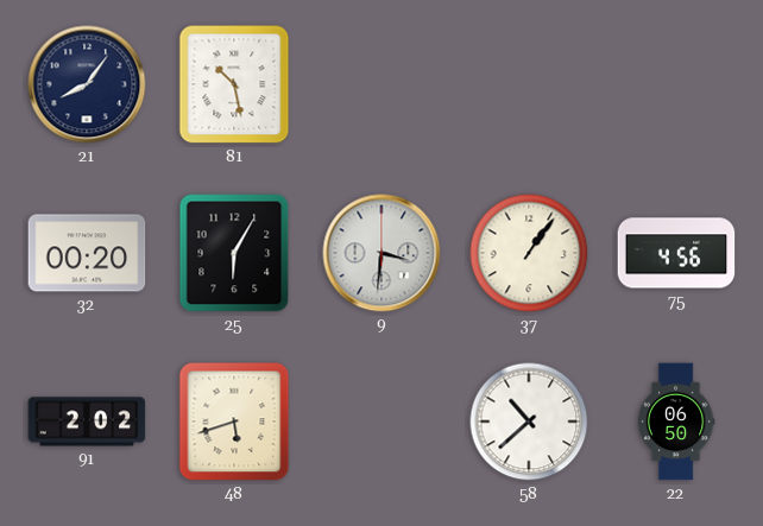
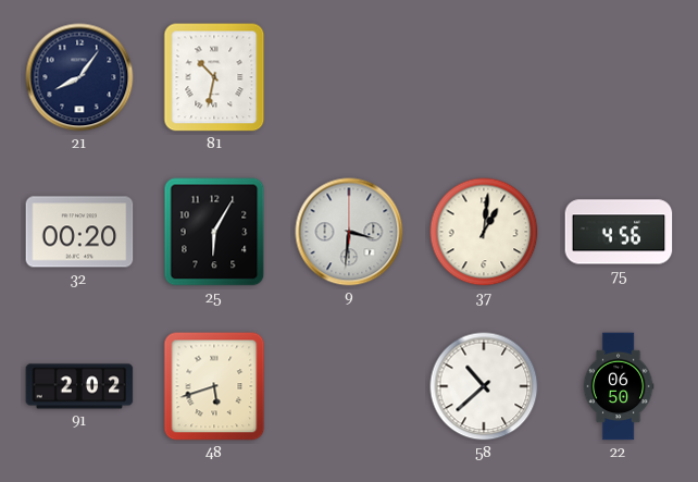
81: 10:28 -> 10:32
37: 1:06 -> 1:01
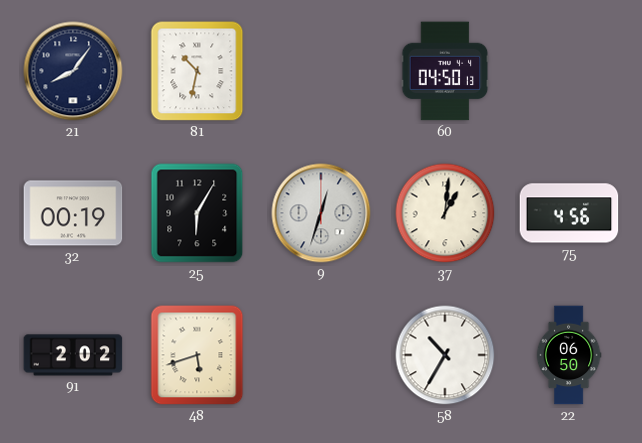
60: none -> 04:50
32: 00:20 -> 00:19
9: 3:31 -> 12:33
58: 10:38 -> 10:35
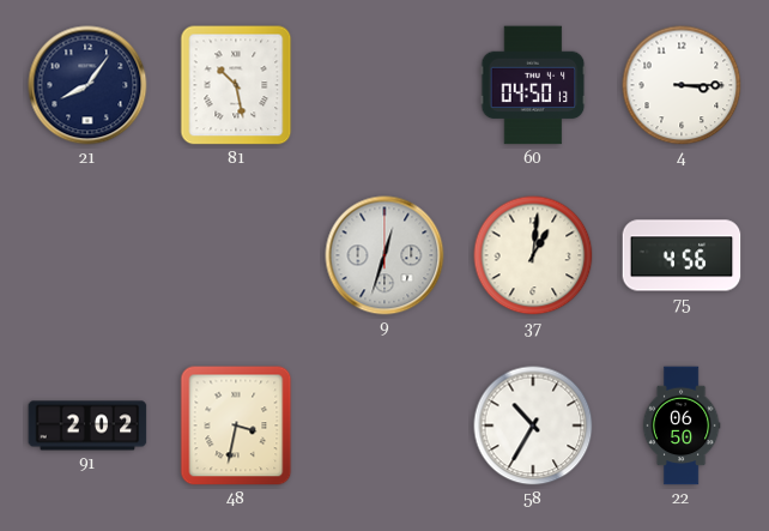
81: 10:32 -> 10:28
4: none -> 3:15
32: 00:19 -> none
25: 6:05 -> none
48: 5:42 -> 3:32
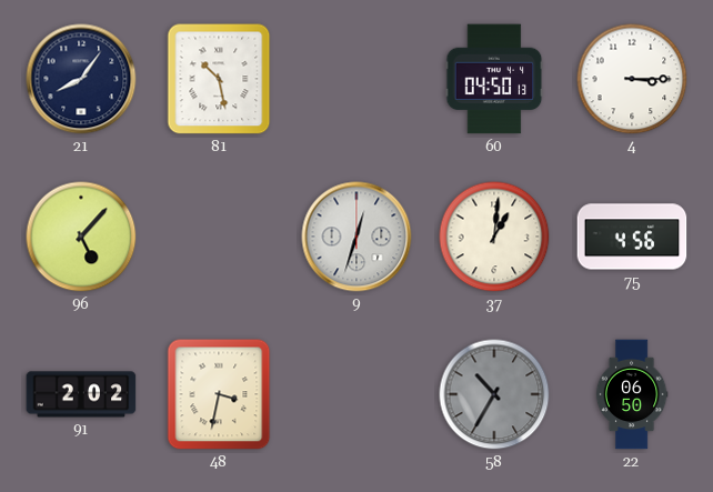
96: none -> 5:07
58 dial: white -> grey
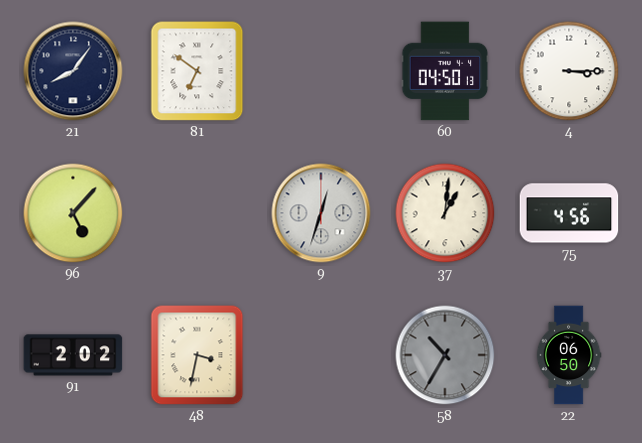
81: 10:28 -> 6:51
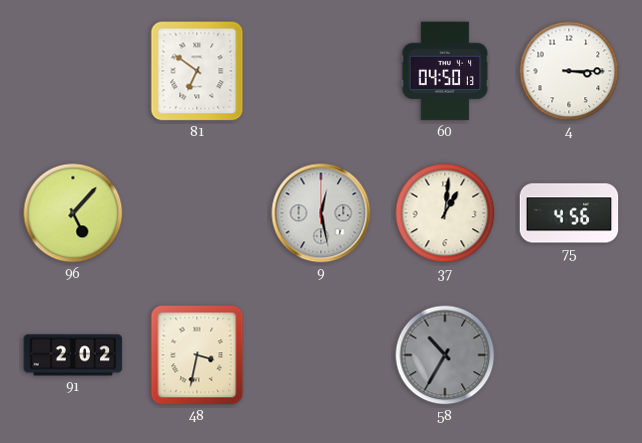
21: 8:06 -> none
9: 12:33 -> 12:28
22: 06:50 -> none
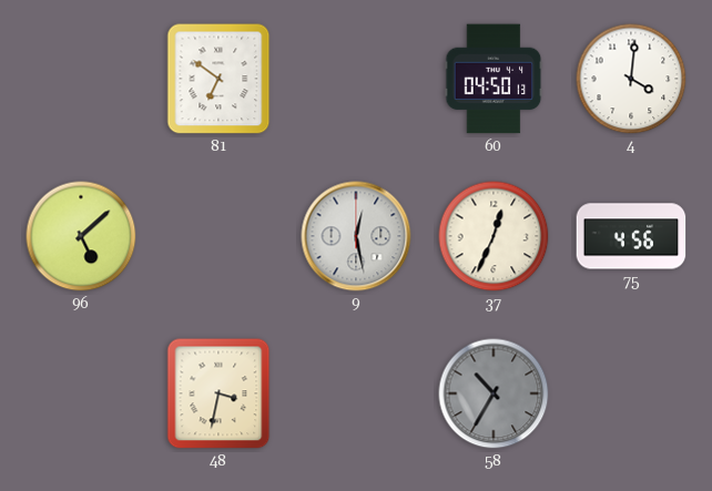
4: 3:15 -> 4:01
96: 5:07 -> 5:08
37: 1:01 -> 12:34
91: 2:02 -> none
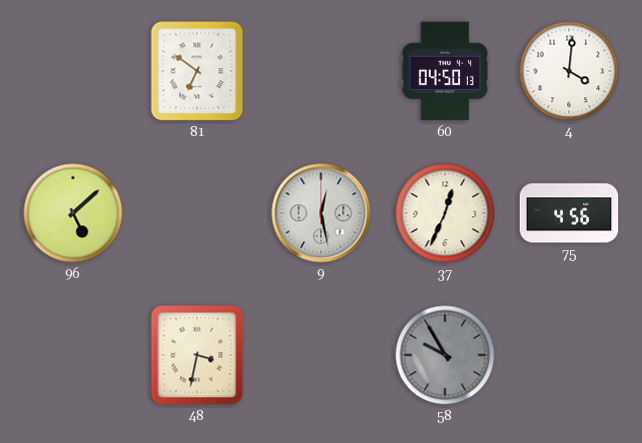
58: 10:35 -> 9:55
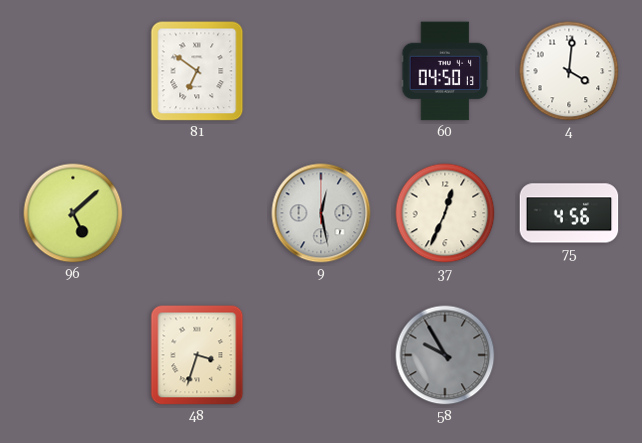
48: 3:32 -> 3:33
